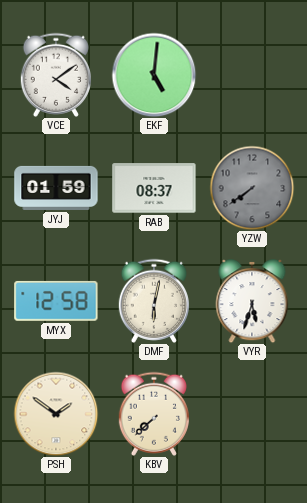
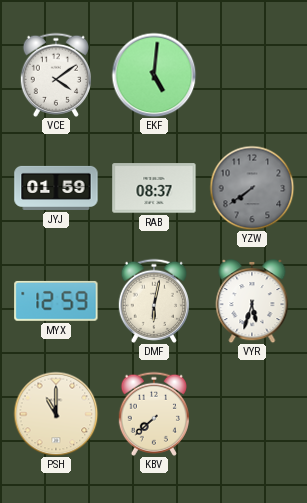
MYX: 12:58 -> 12:59
PSH: 1:51 -> 11:00
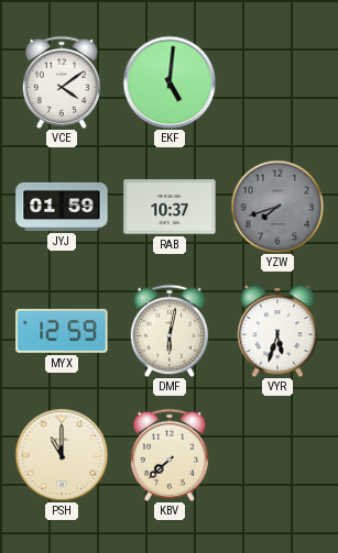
RAB: 08:37 -> 10:37
YZW: 7:39 -> 7:42
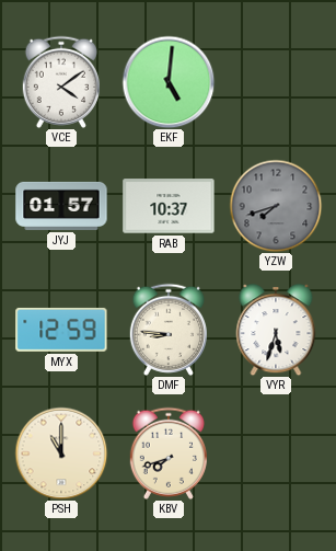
JYJ: 01:59 -> 01:57
DMF: 6:02 -> 8:46
KBV: 7:38 -> 7:42
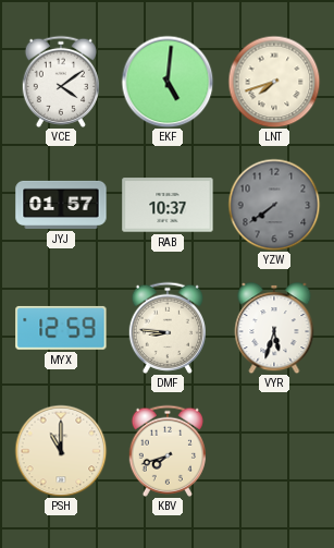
LNT: none -> 7:42
YZW: 7:42 -> 7:39
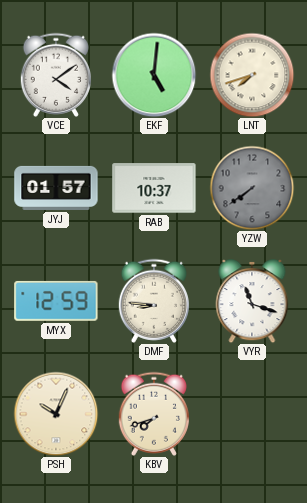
VYR: 5:33 -> 11:18
PSH: 11:00 -> 10:04
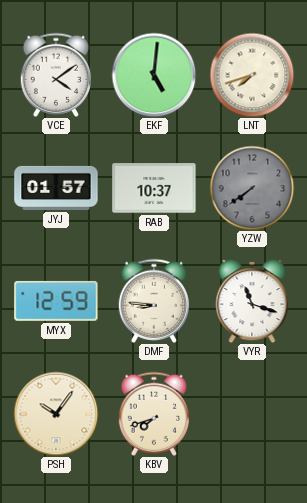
PSH: 10:04 -> 10:06
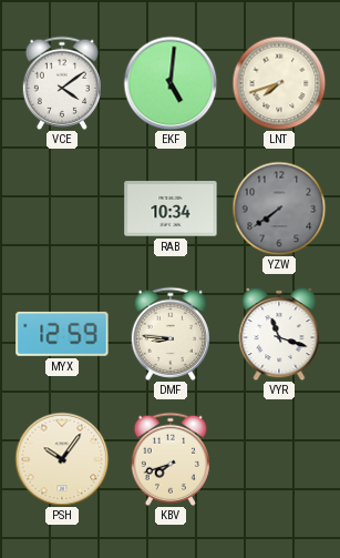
JYJ: 01:57 -> none
RAB: 10:37 -> 10:34
